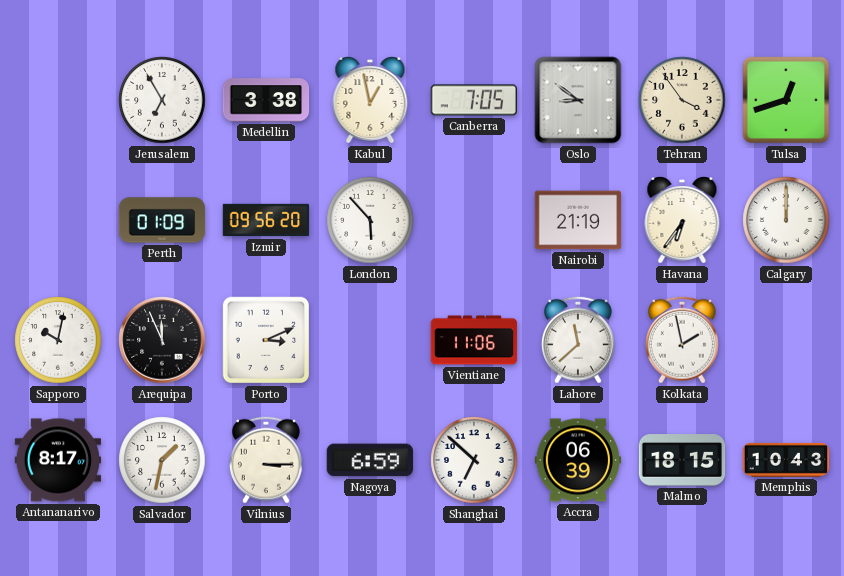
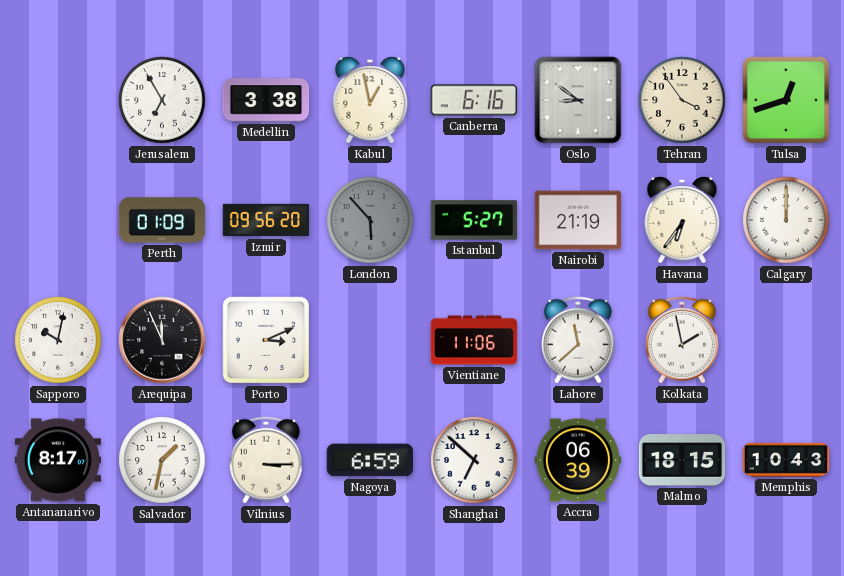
Canberra: 7:05 -> 6:16
London dial: white -> grey
Istanbul: none -> 5:27
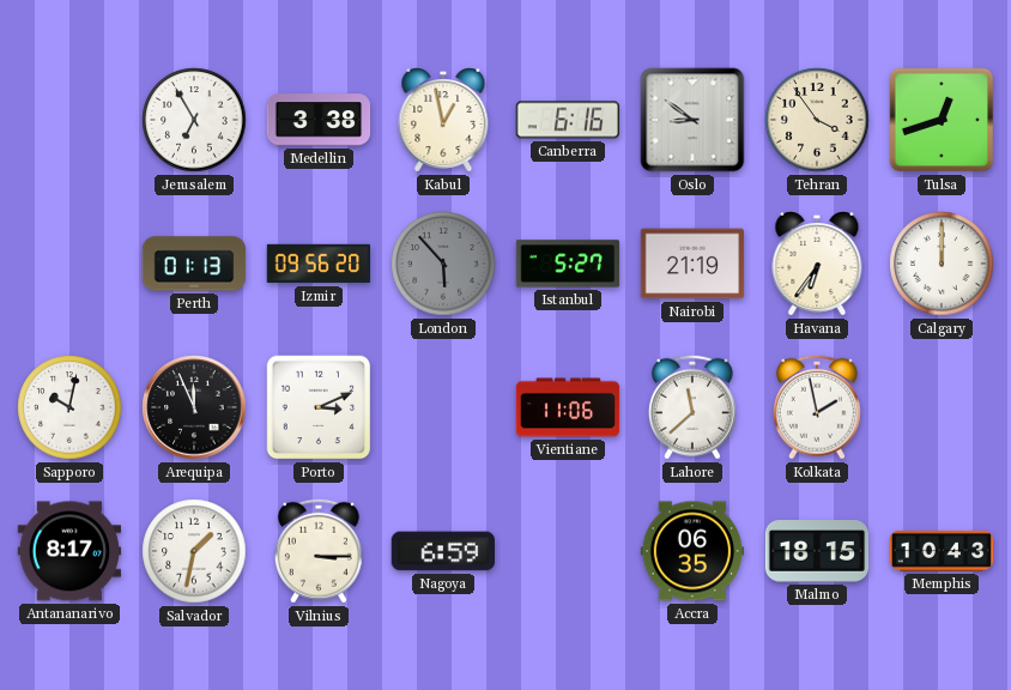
Perth: 01:09 -> 01:13
Shanghai: 6:52 -> none
Accra: 06:39 -> 06:35
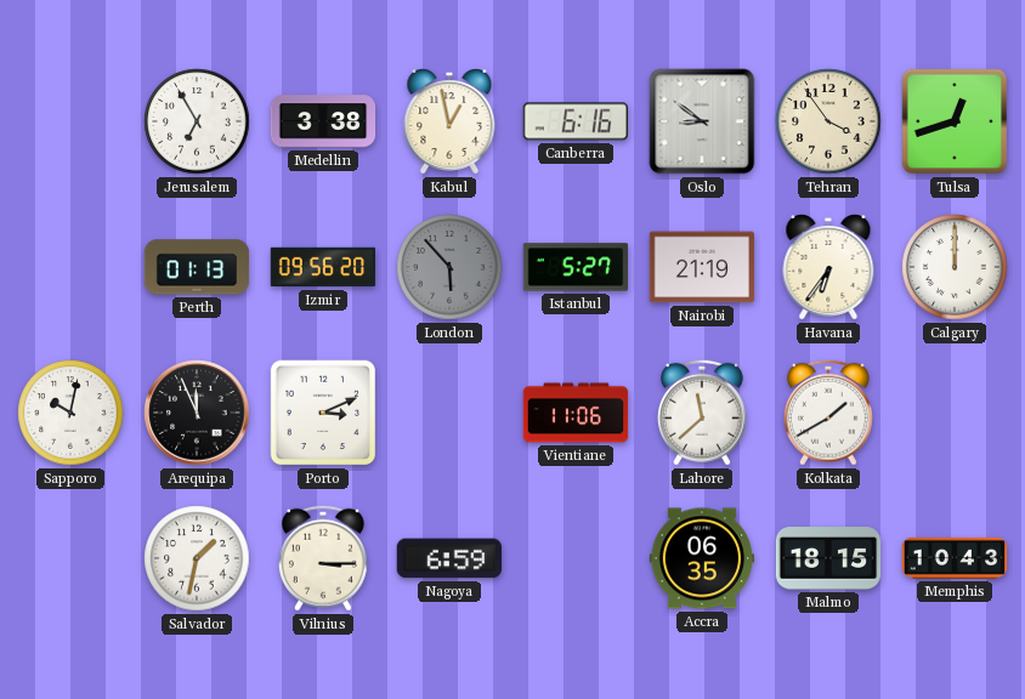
Kolkata: 1:58 -> 1:40
Antananarivo: 8:17 -> none
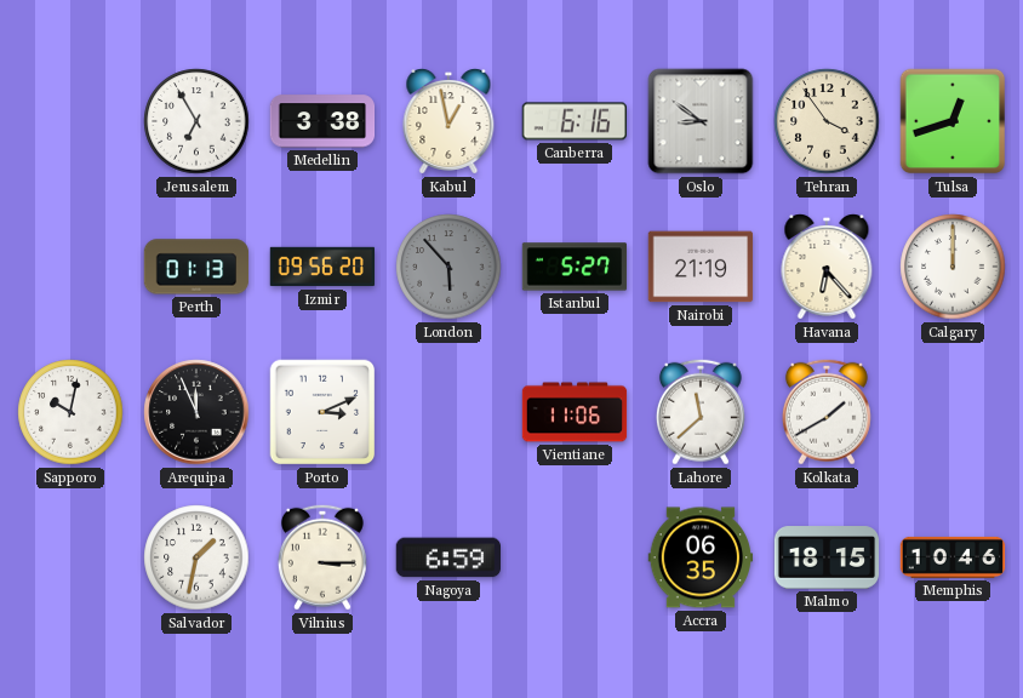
Havana: 6:36 -> 6:23
Memphis: 10:43 -> 10:46
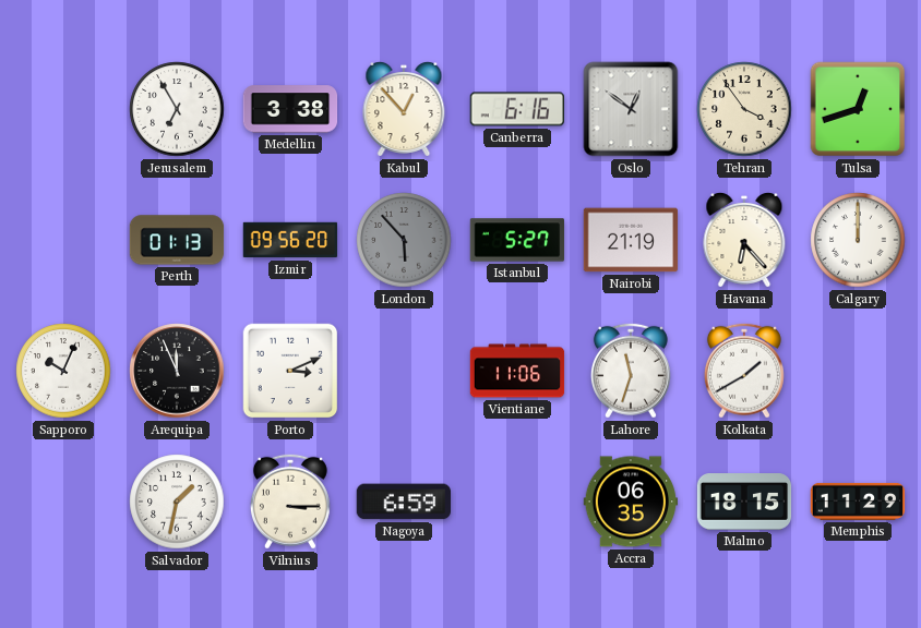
Kabul: 12:58 -> 12:53
Oslo: 8:51 -> 12:51
Sapporo: 10:02 -> 10:04
Lahore: 11:38 -> 11:33
Memphis: 10:46 -> 11:29
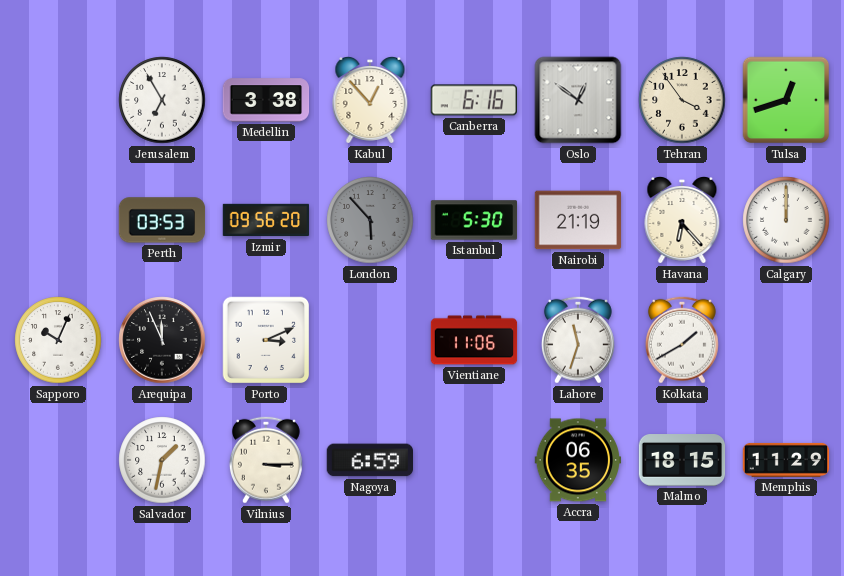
Perth: 01:13 -> 03:53
Istanbul: 5:27 -> 5:30
